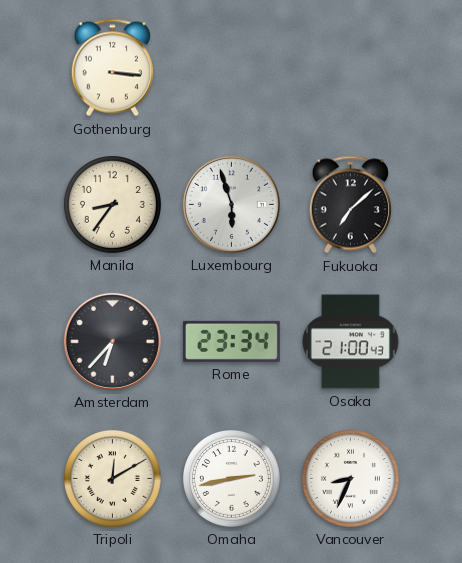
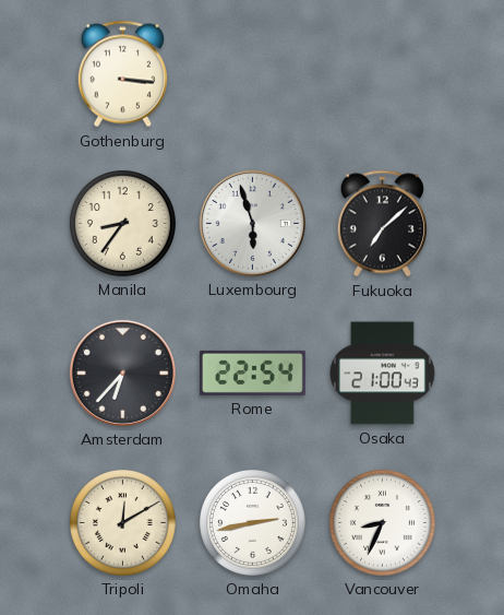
Rome: 23:34 -> 22:54
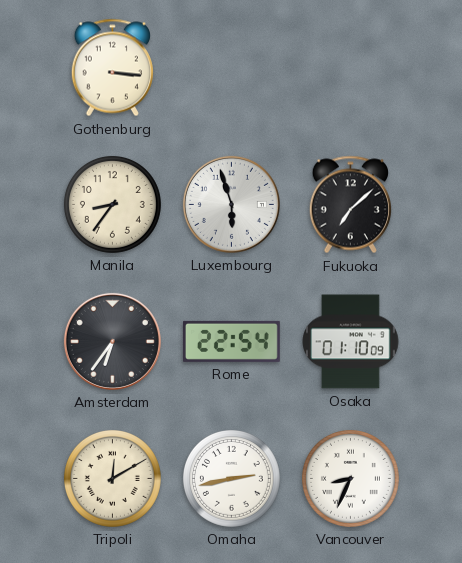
Amsterdam: 6:37 -> 6:36
Osaka: 21:00 -> 01:10
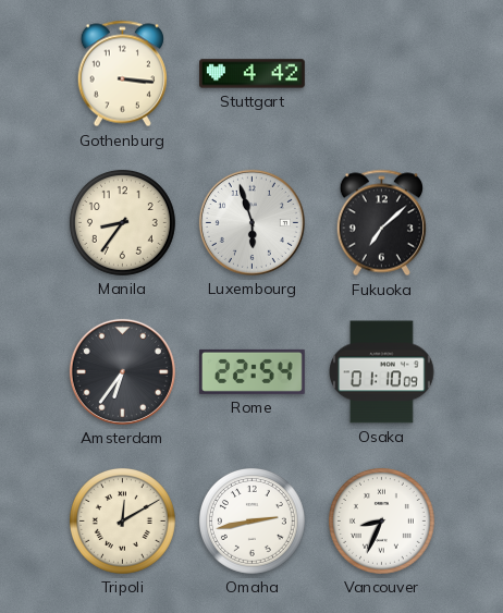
Stuttgart: none -> 4:42
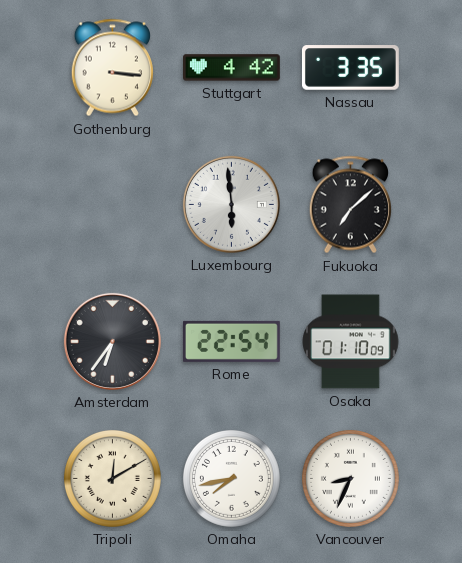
Nassau: none -> 3:35
Manila: 8:36 -> none
Luxembourg: 5:57 -> 5:59
Omaha: 2:43 -> 7:43
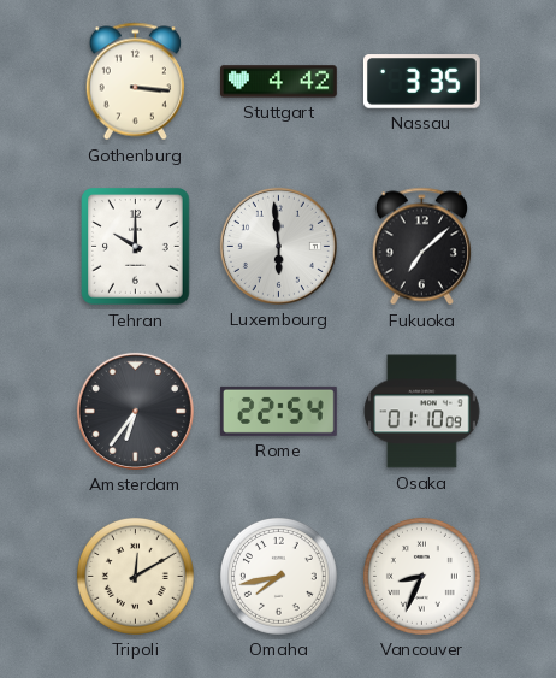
Tehran: none -> 10:00
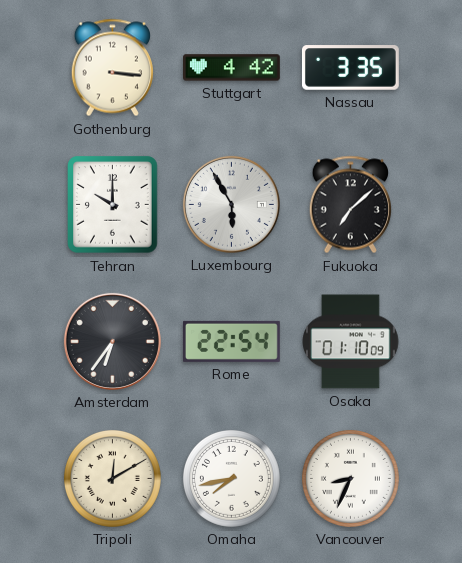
Luxembourg: 5:59 -> 5:55
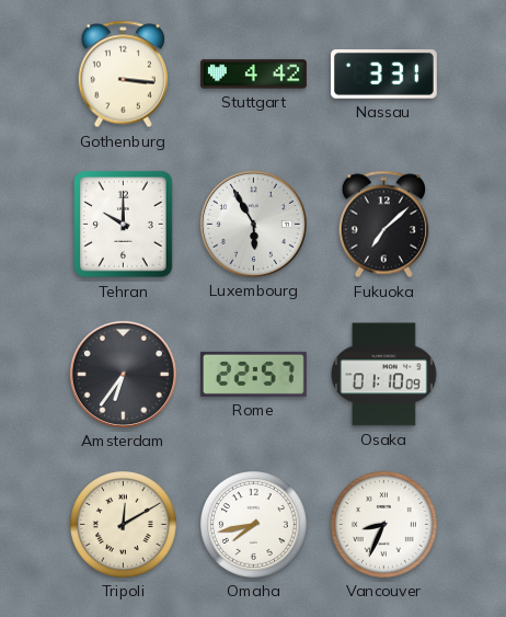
Nassau: 3:35 -> 3:31
Rome: 22:54 -> 22:57
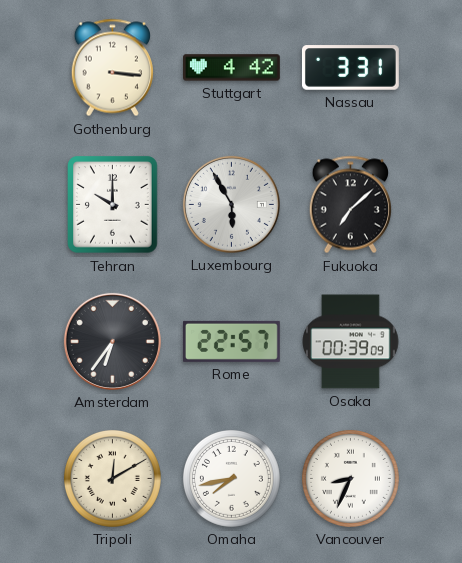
Osaka: 01:10 -> 00:39
